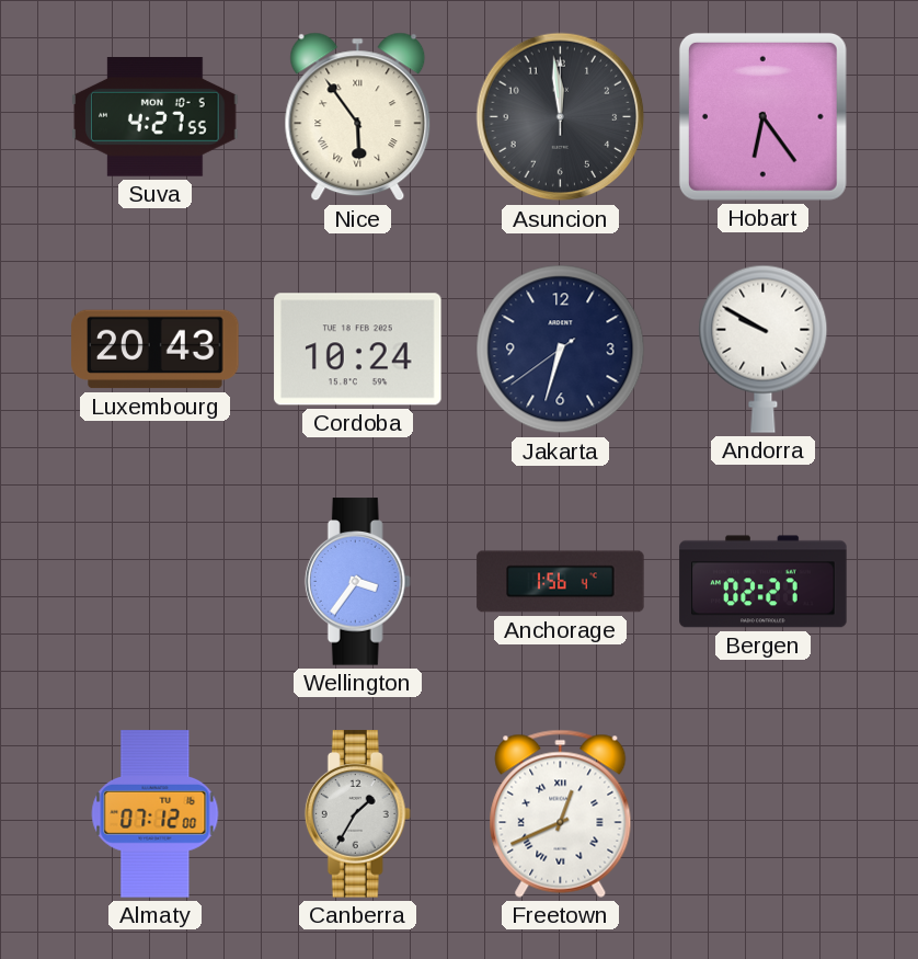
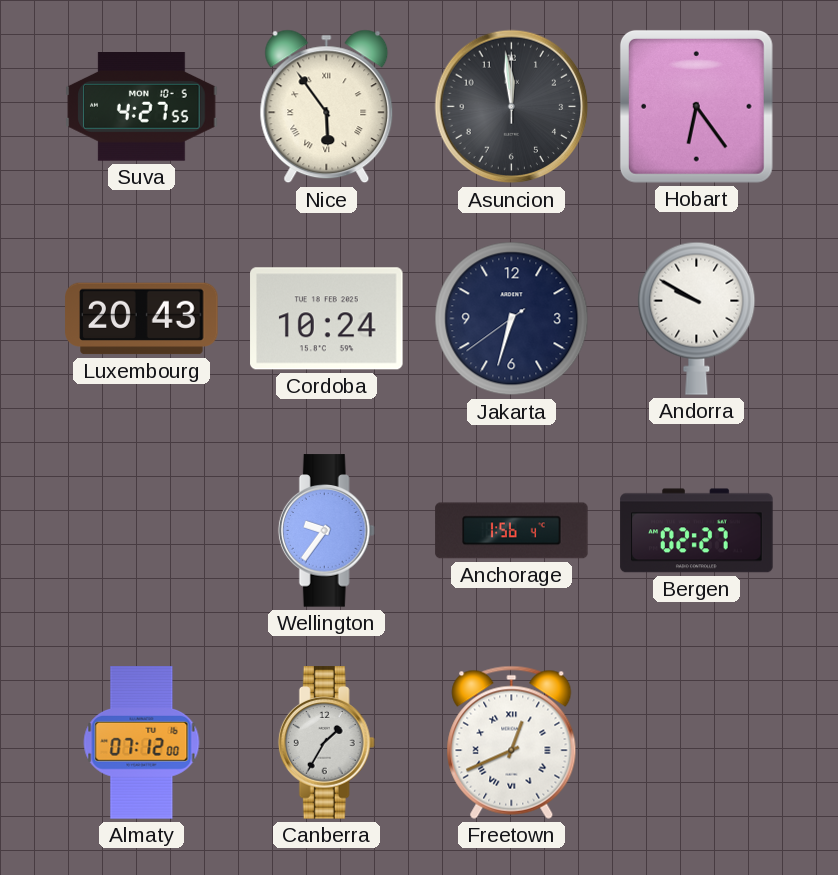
Wellington: 3:36 -> 9:36
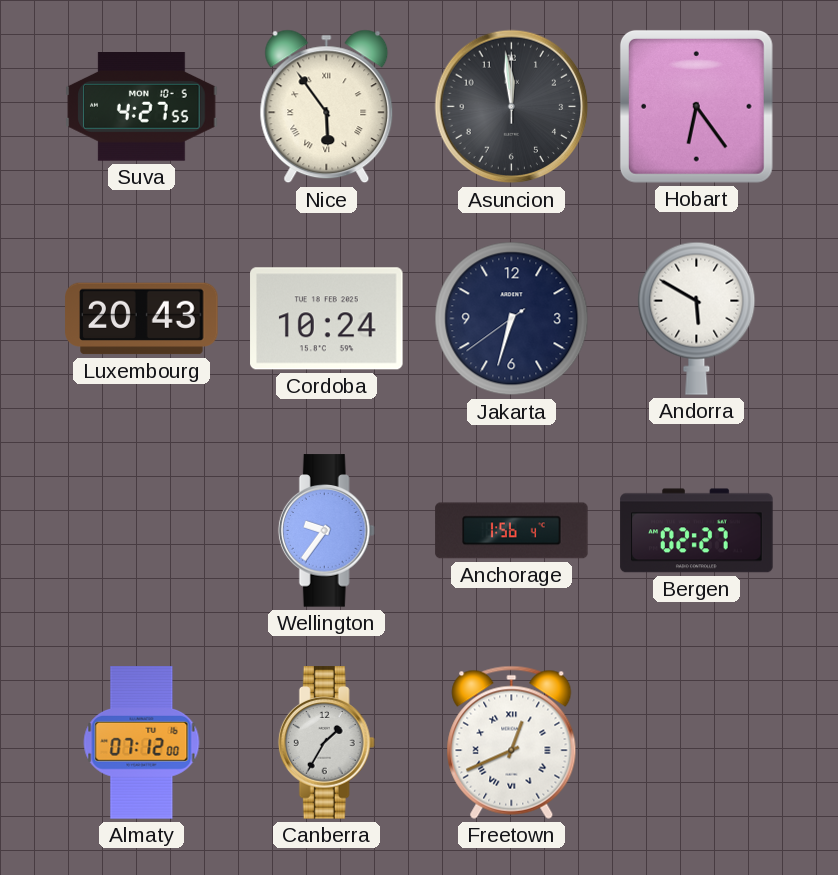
Andorra: 9:50 -> 5:50
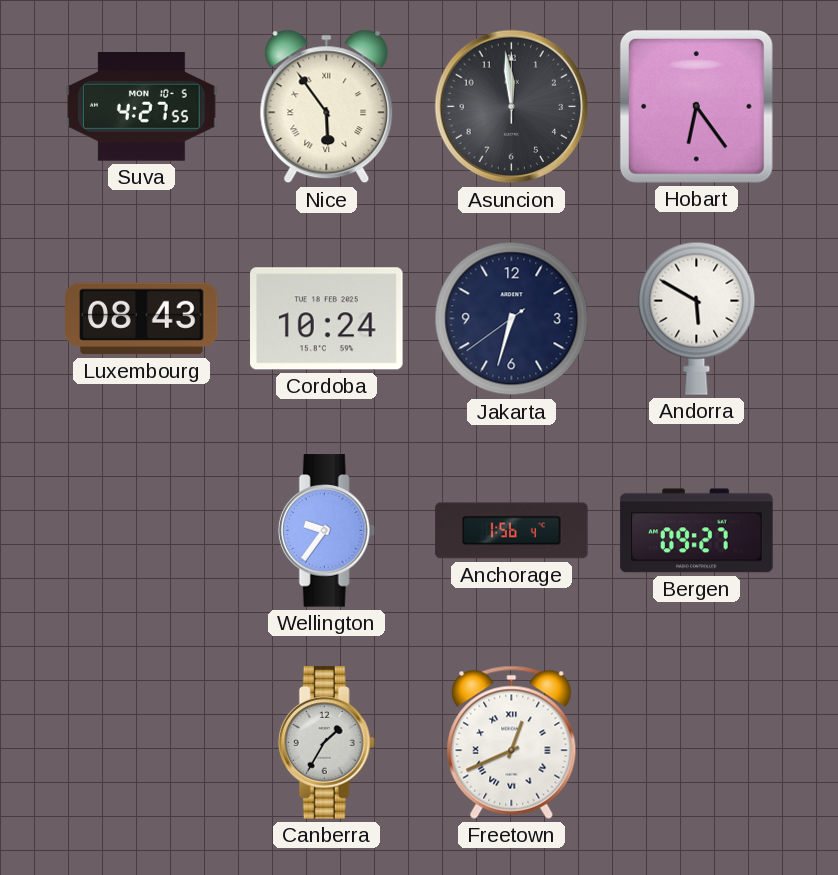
Luxembourg: 20:43 -> 08:43
Bergen: 02:27 -> 09:27
Almaty: 07:12 -> none
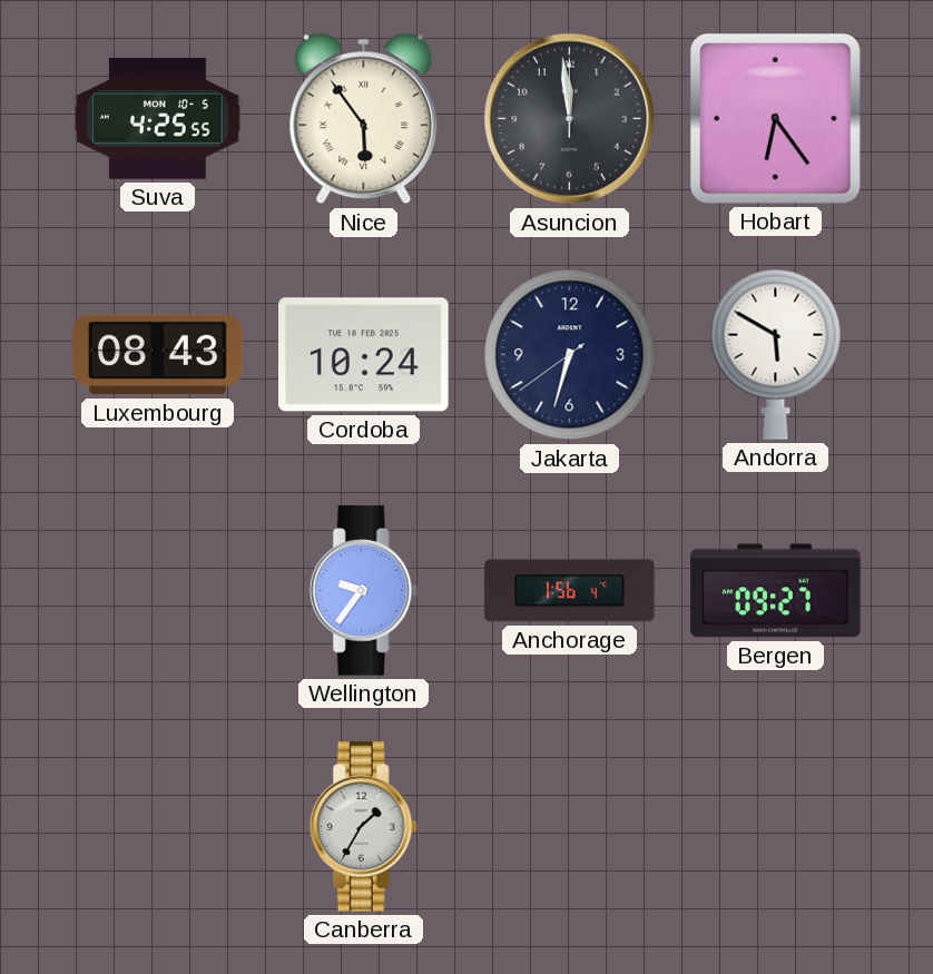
Suva: 4:27 -> 4:25
Freetown: 12:41 -> none
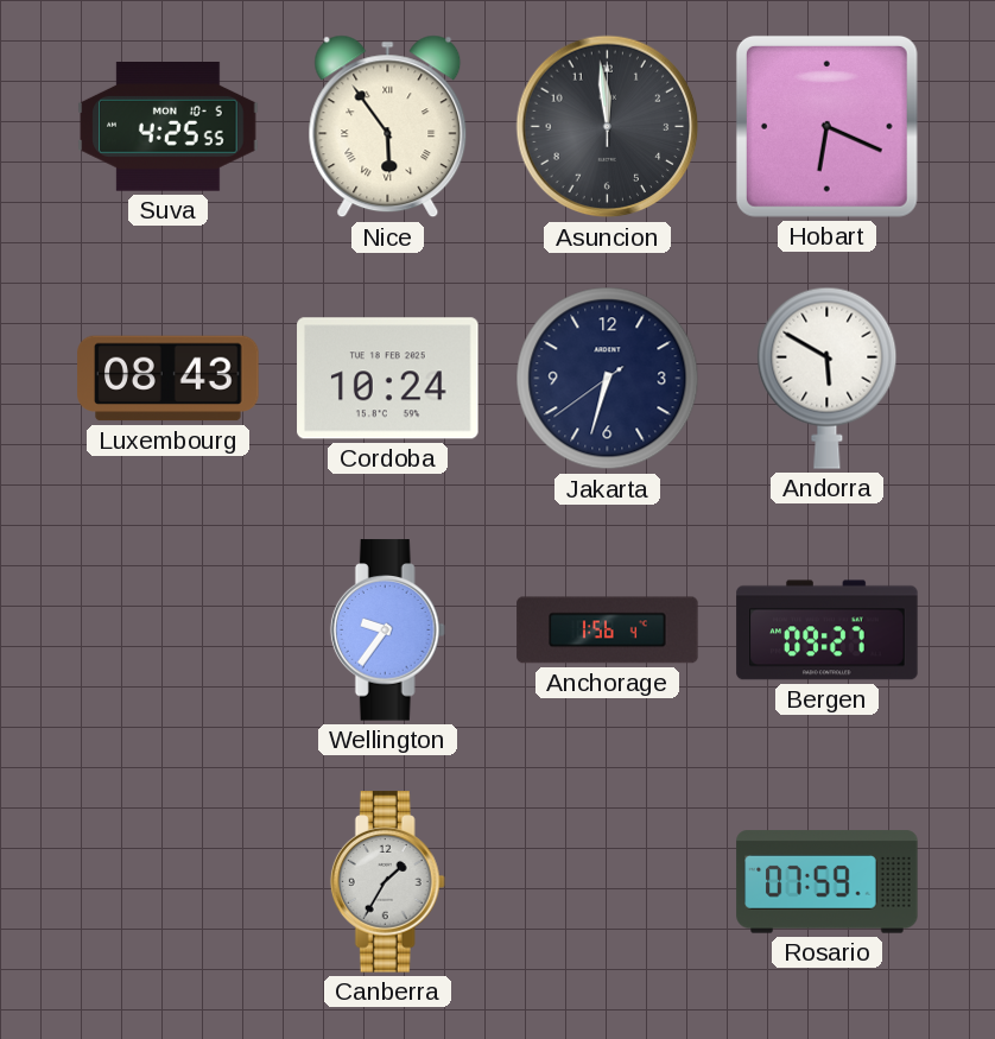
Hobart: 6:24 -> 6:19
Rosario: none -> 07:59
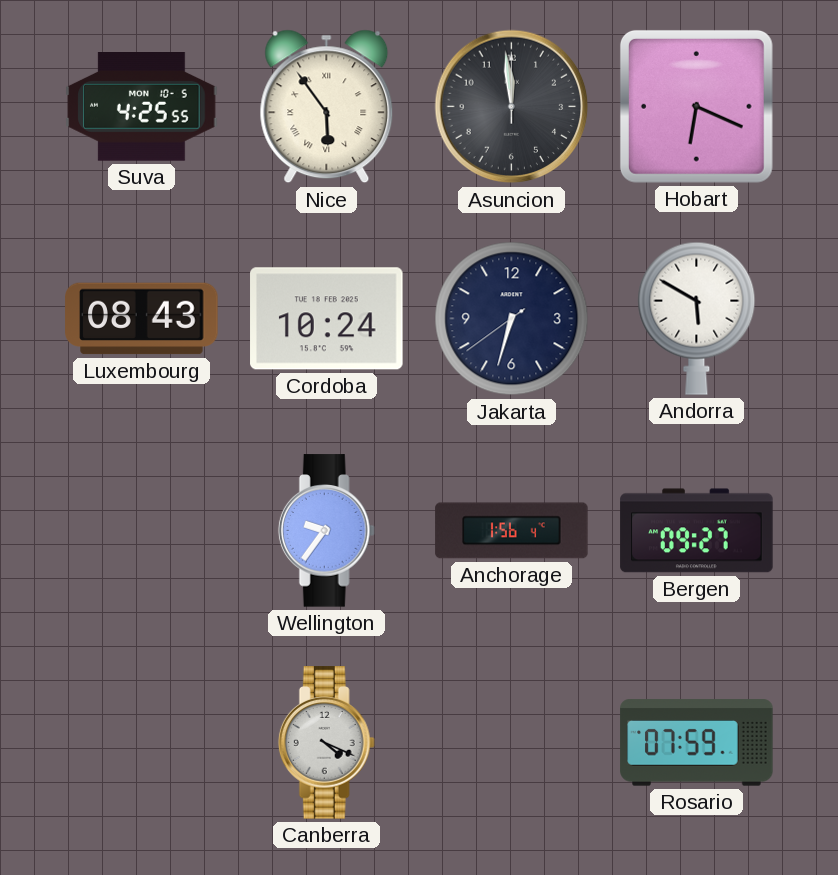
Canberra: 1:35 -> 4:19
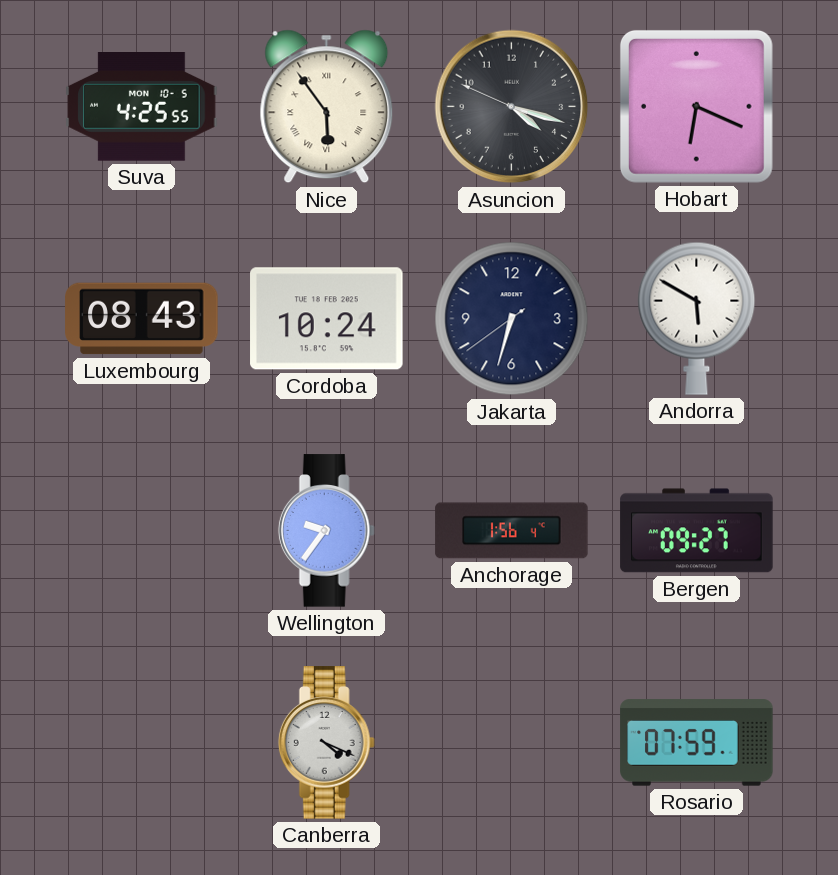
Asuncion: 11:59 -> 4:17
